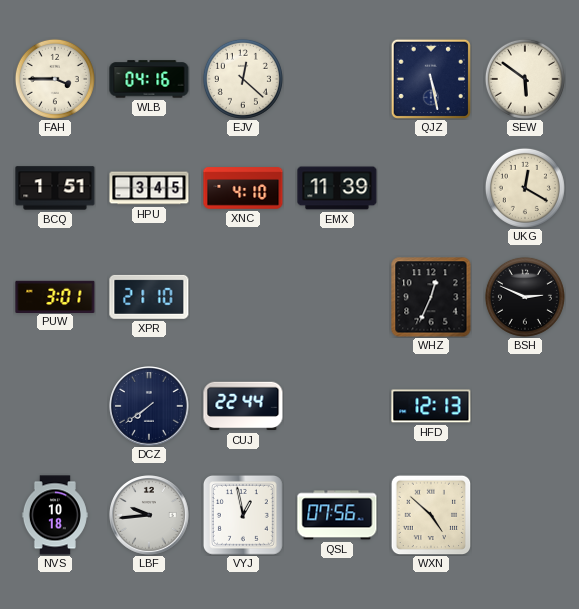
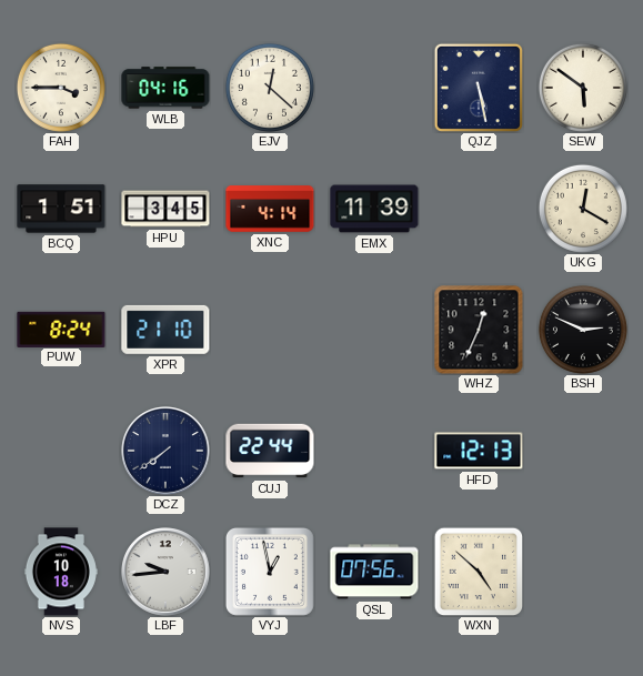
XNC: 4:10 -> 4:14
PUW: 3:01 -> 8:24
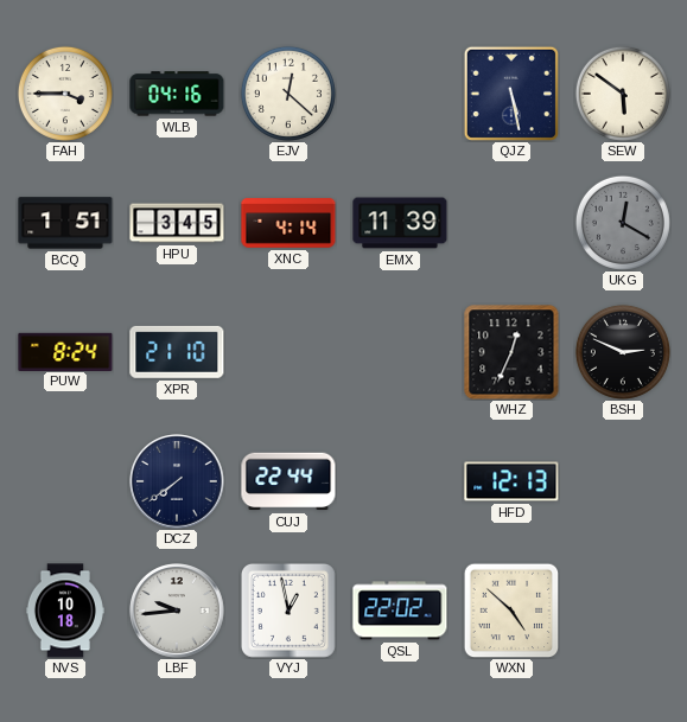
UKG dial: cream -> grey
QSL: 07:56 -> 22:02
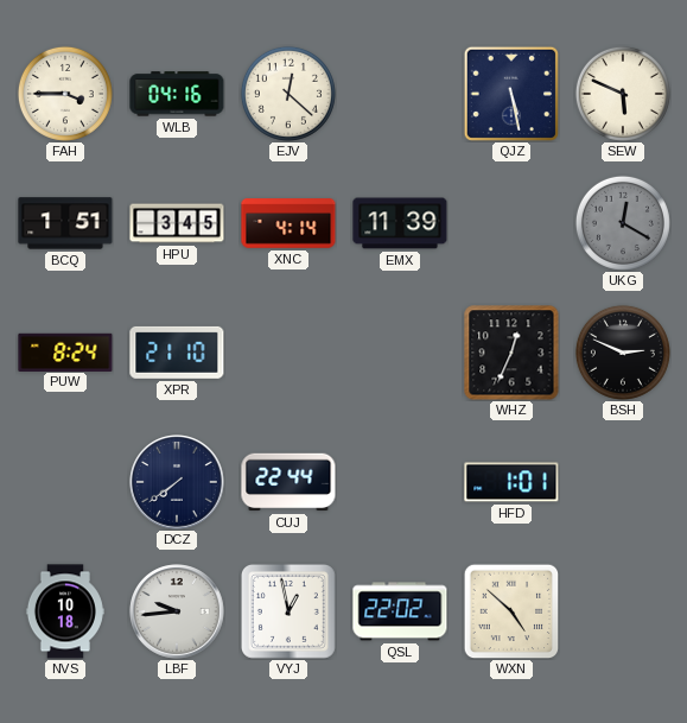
SEW: 5:51 -> 5:49
HFD: 12:13 -> 1:01
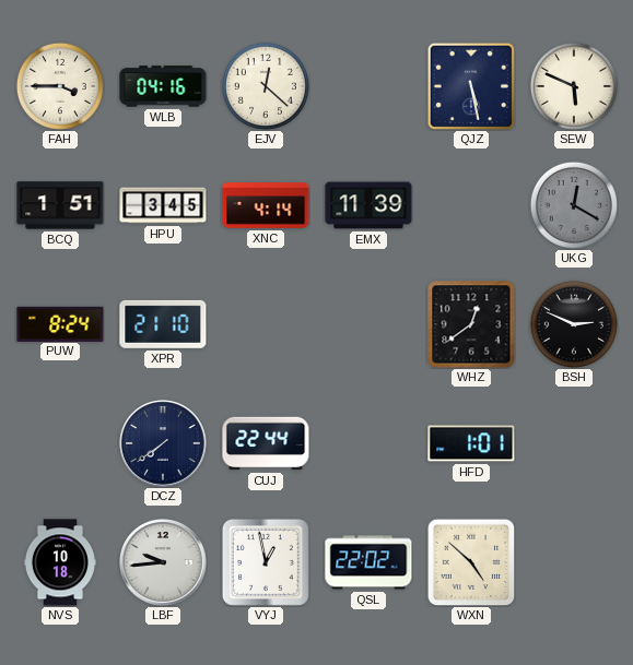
WHZ: 12:34 -> 12:39
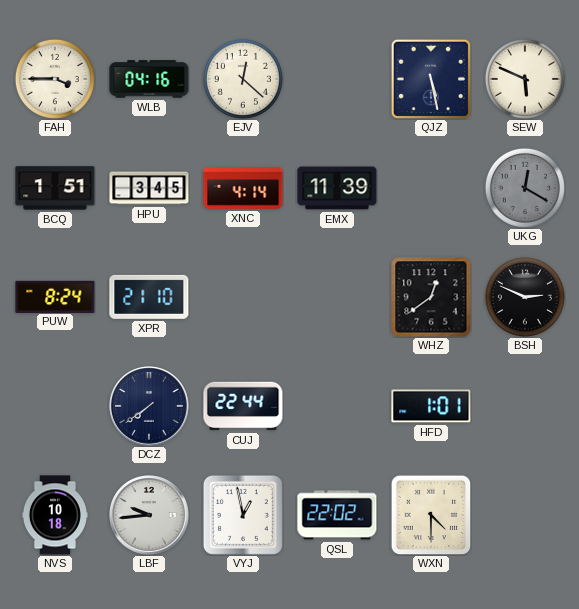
WXN: 4:52 -> 4:30
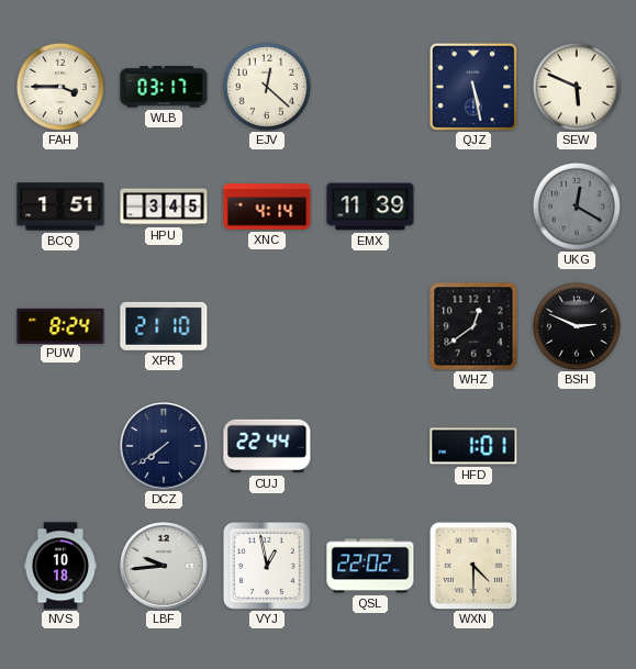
WLB: 04:16 -> 03:17
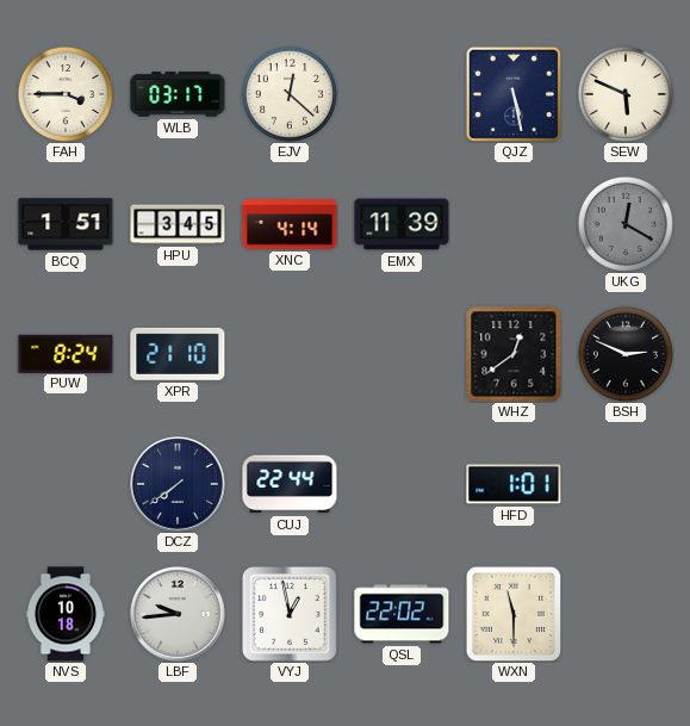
WXN: 4:30 -> 11:30
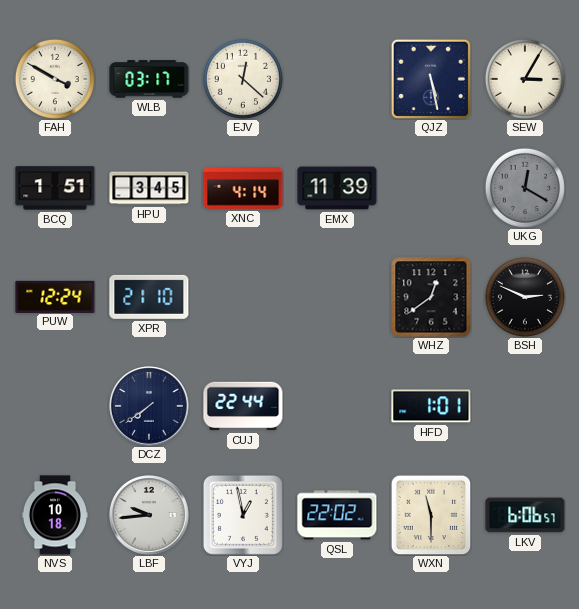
FAH: 3:45 -> 3:50
SEW: 5:49 -> 3:05
PUW: 8:24 -> 12:24
LKV: none -> 6:06
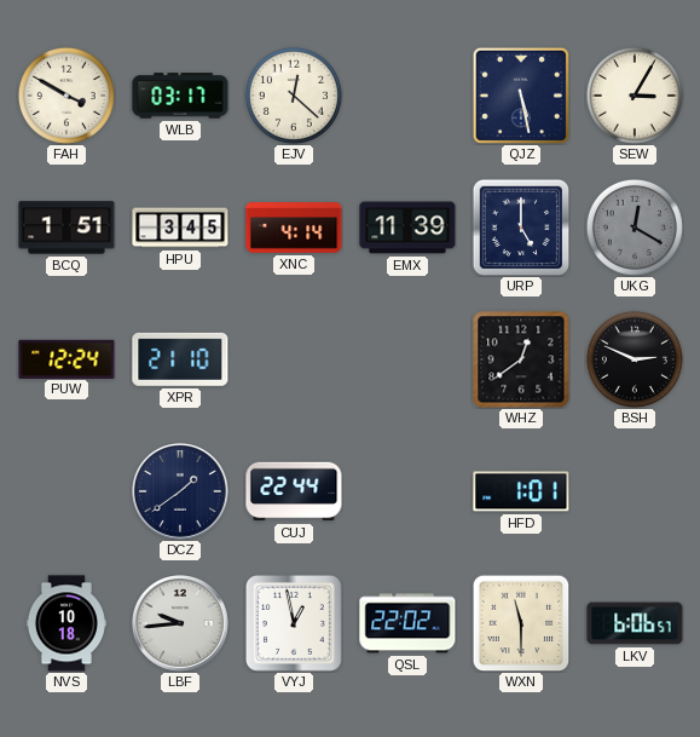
URP: none -> 5:00
DCZ: 7:39 -> 1:39
